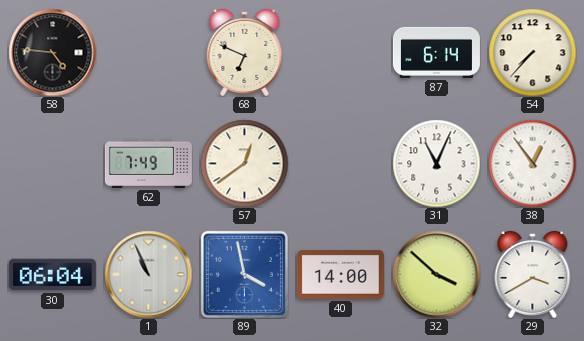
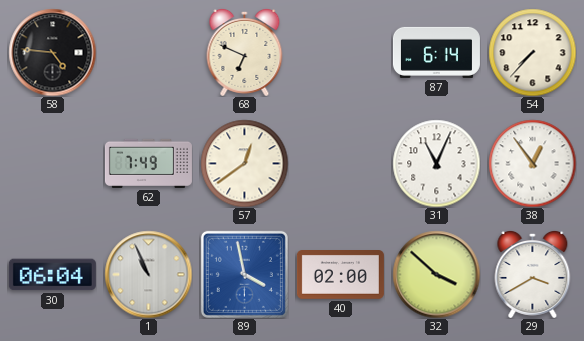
40: 14:00 -> 02:00
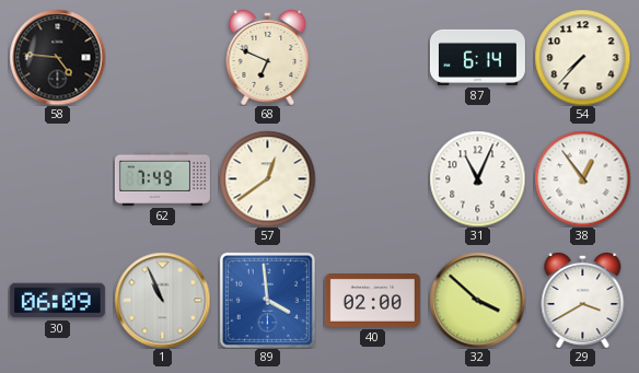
30: 06:04 -> 06:09
89: 3:58 -> 3:59
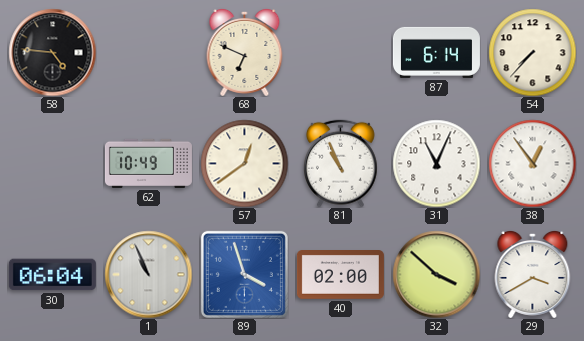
62: 7:49 -> 10:49
81: none -> 10:56
30: 06:09 -> 06:04
89: 3:59 -> 3:57
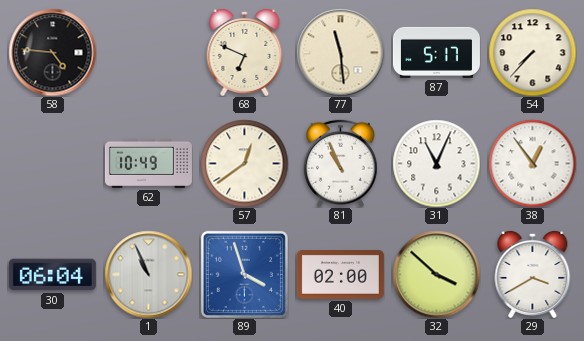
77: none -> 11:29
87: 6:14 -> 5:17
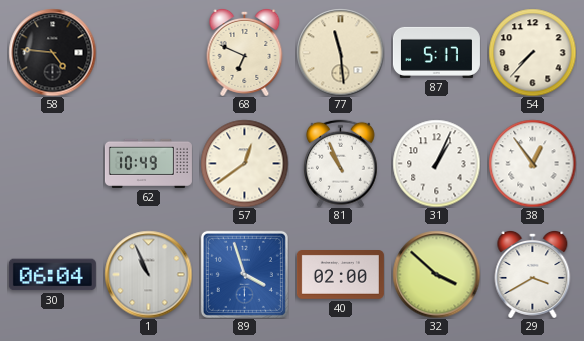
31: 11:04 -> 1:04
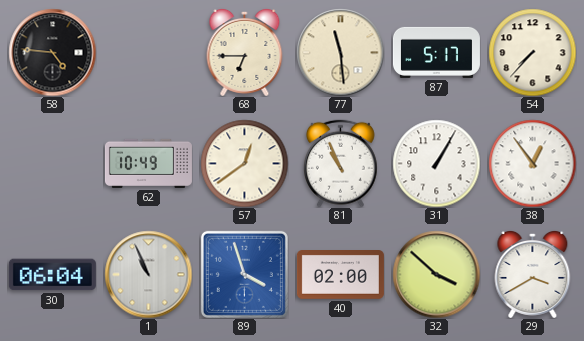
68: 6:49 -> 6:45
31: 1:04 -> 1:05
